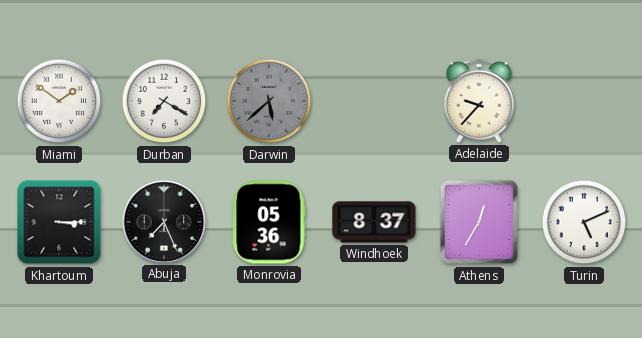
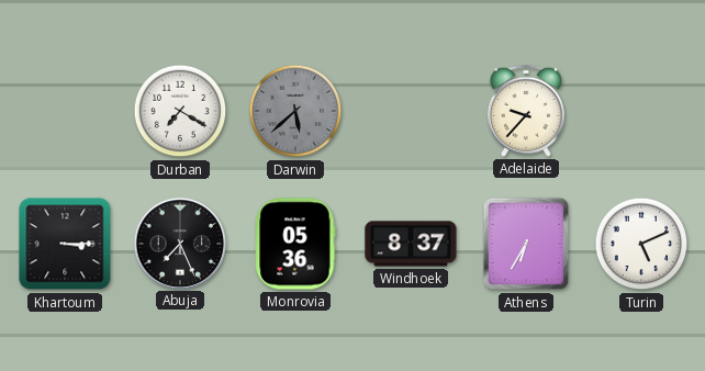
Miami: 1:51 -> none
Athens: 12:35 -> 6:35
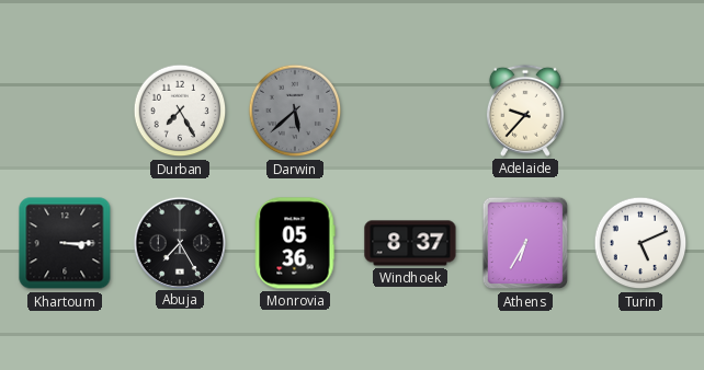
Durban: 7:20 -> 7:25
Abuja: 7:26 -> 7:25
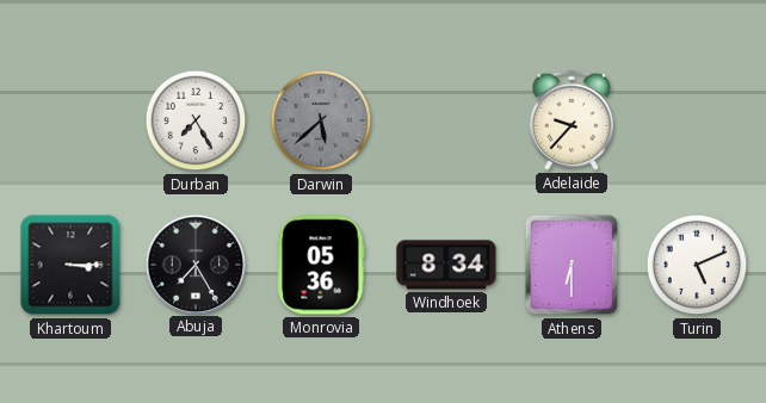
Windhoek: 8:37 -> 8:34
Athens: 6:35 -> 6:30
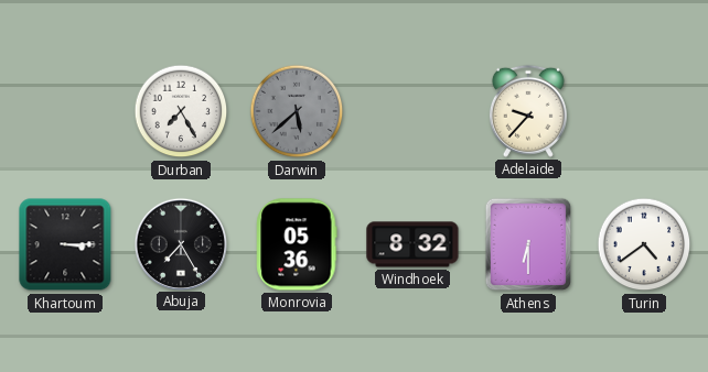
Windhoek: 8:34 -> 8:32
Turin: 5:11 -> 4:39
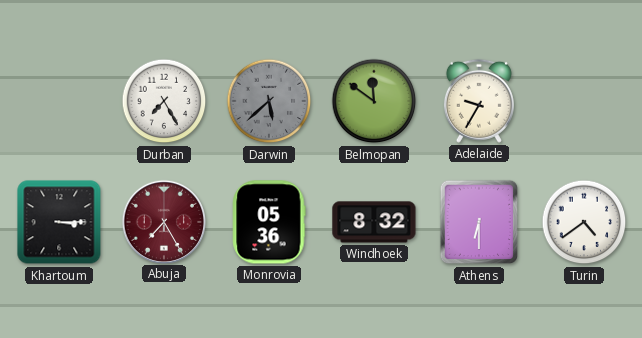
Belmopan: none -> 11:51
Adelaide: 9:37 -> 9:35
Abuja dial: black -> burgundy
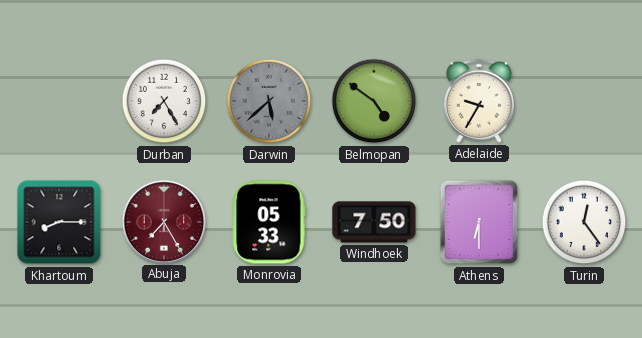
Belmopan: 11:51 -> 4:51
Khartoum: 3:15 -> 8:15
Monrovia: 05:36 -> 05:33
Windhoek: 8:32 -> 7:50
Turin: 4:39 -> 12:24
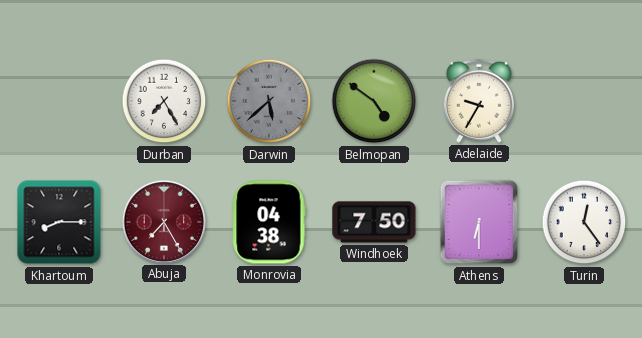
Monrovia: 05:33 -> 04:38
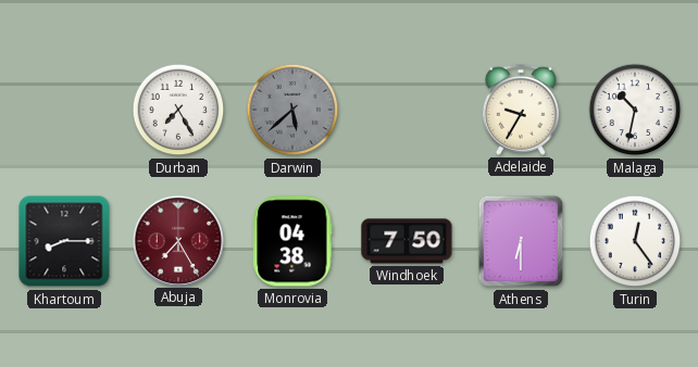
Belmopan: 4:51 -> none
Malaga: none -> 10:32
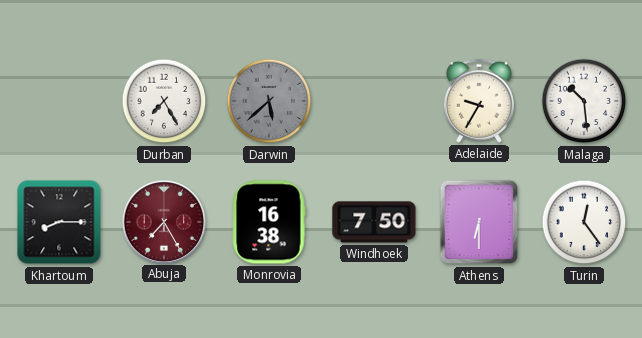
Malaga: 10:32 -> 10:29
Monrovia: 04:38 -> 16:38
